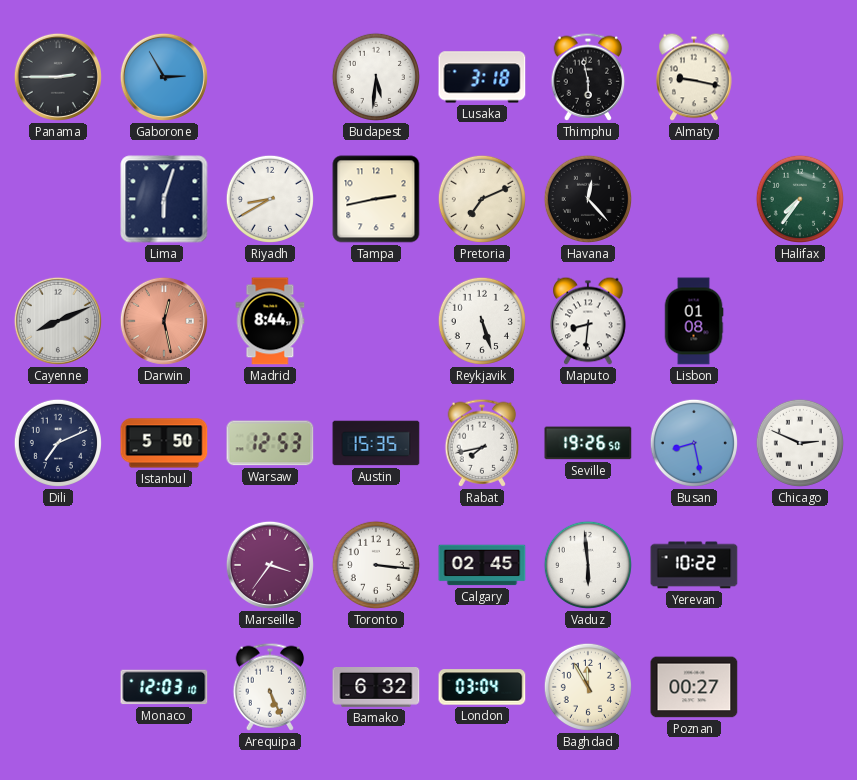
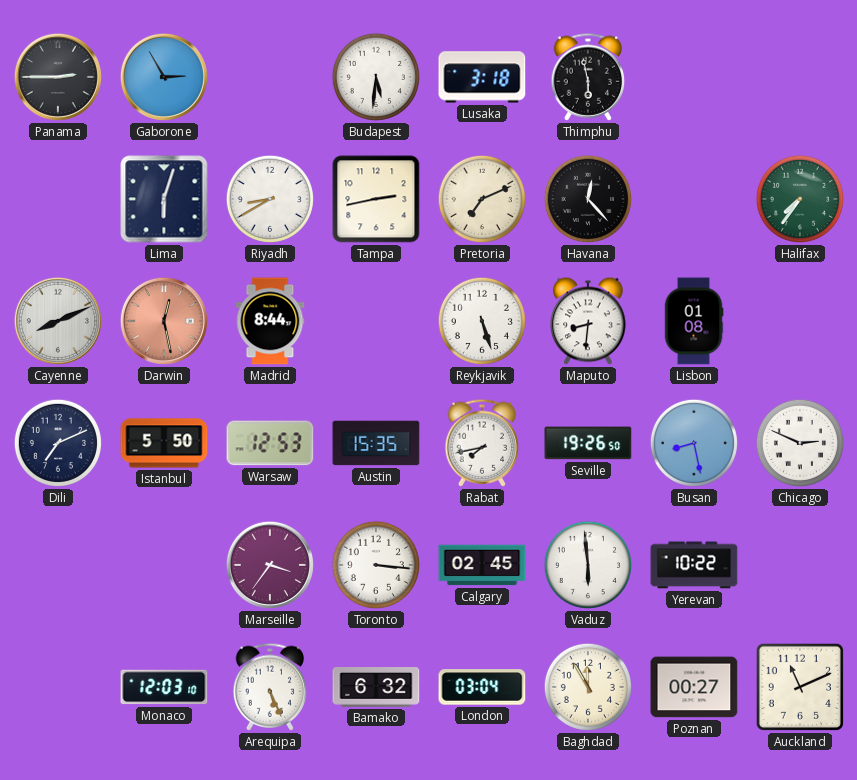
Almaty: 9:17 -> none
Auckland: none -> 11:11
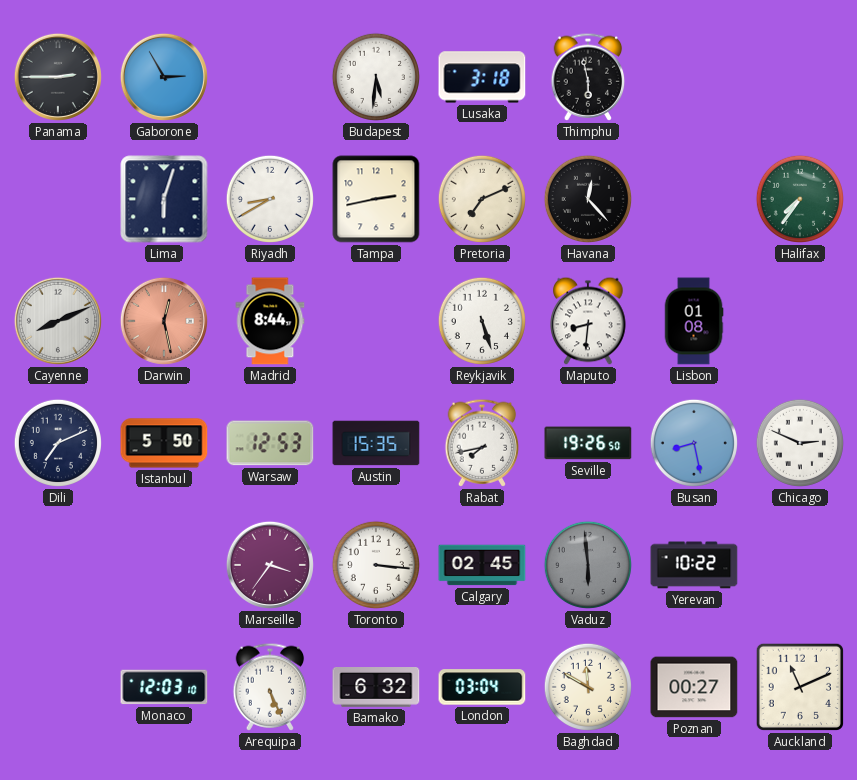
Vaduz dial: white -> grey
Baghdad: 11:55 -> 11:50
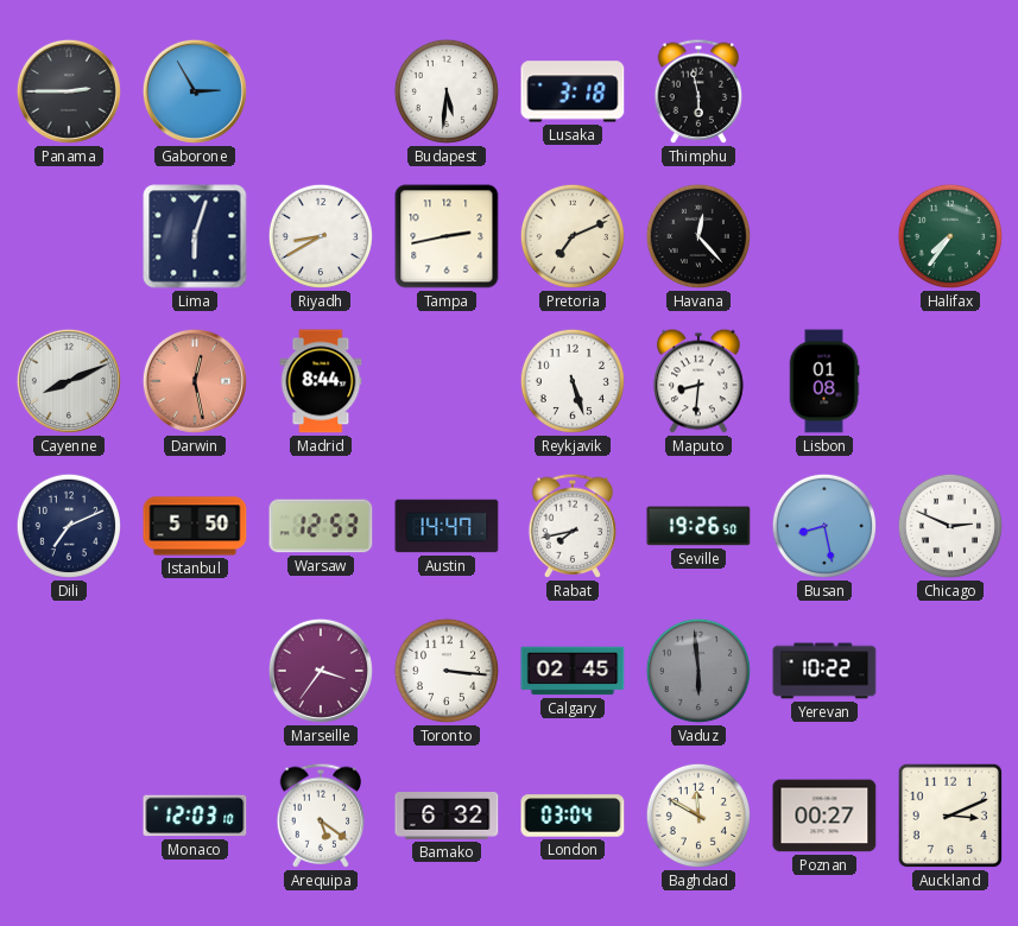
Austin: 15:35 -> 14:47
Arequipa: 5:26 -> 5:21
Auckland: 11:11 -> 3:11
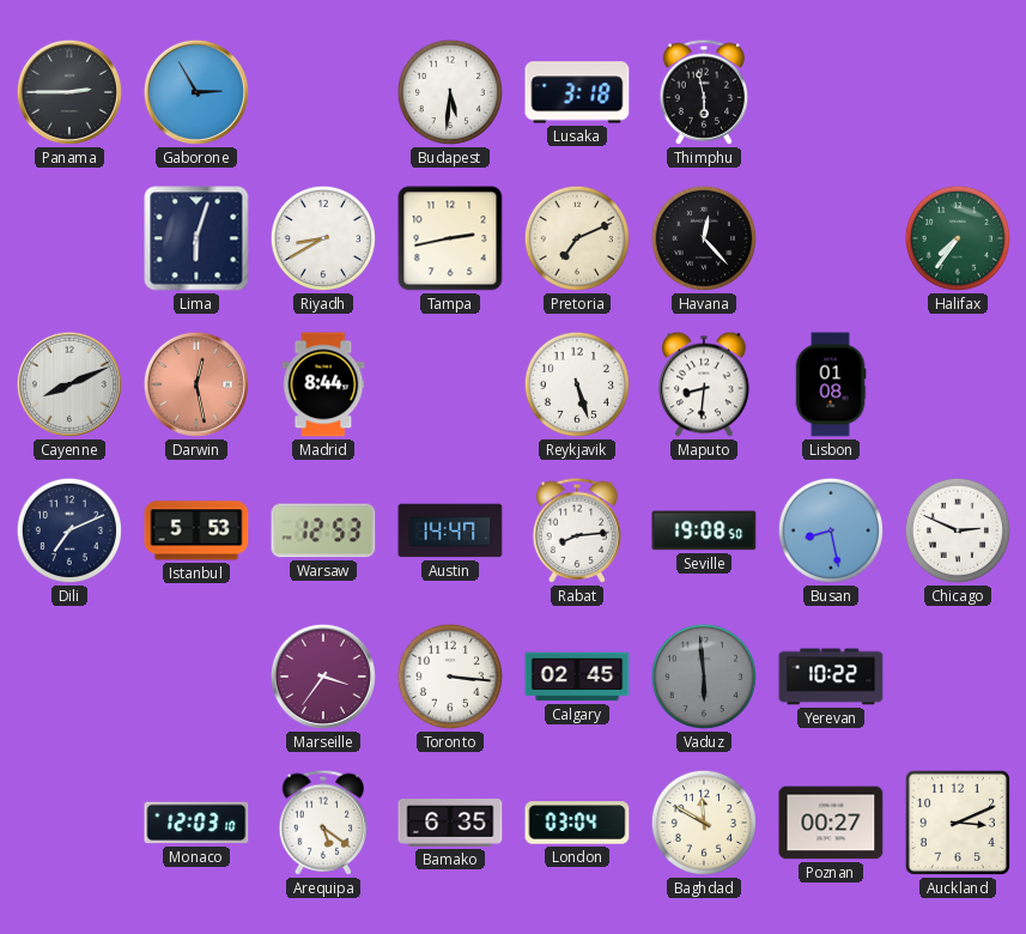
Istanbul: 5:50 -> 5:53
Rabat: 7:43 -> 8:14
Seville: 19:26 -> 19:08
Bamako: 6:32 -> 6:35
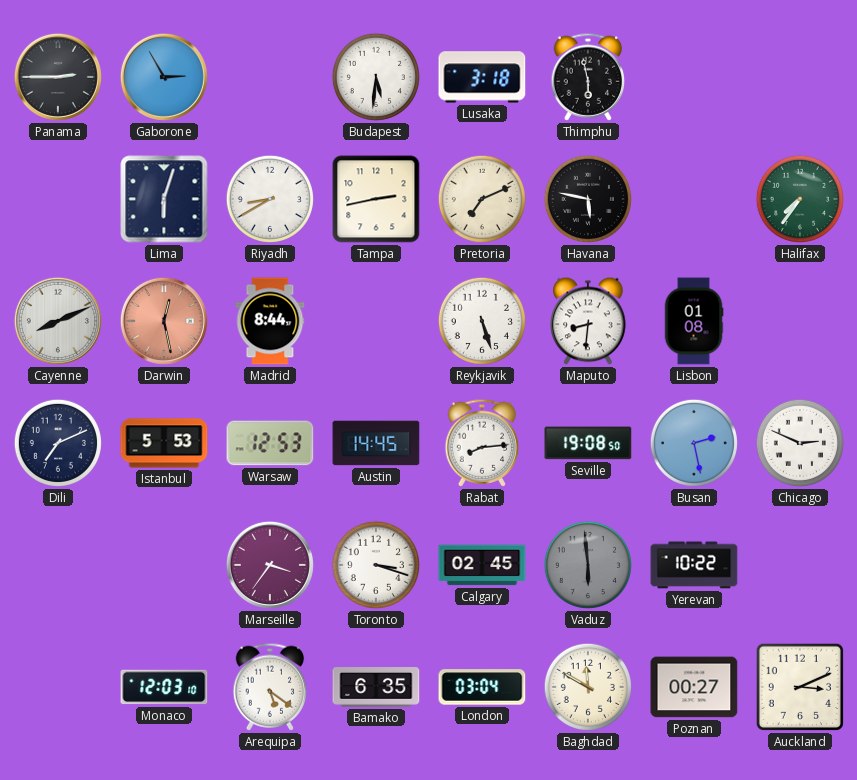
Havana: 12:23 -> 5:47
Austin: 14:47 -> 14:45
Busan: 8:28 -> 2:28
Toronto: 3:16 -> 3:18
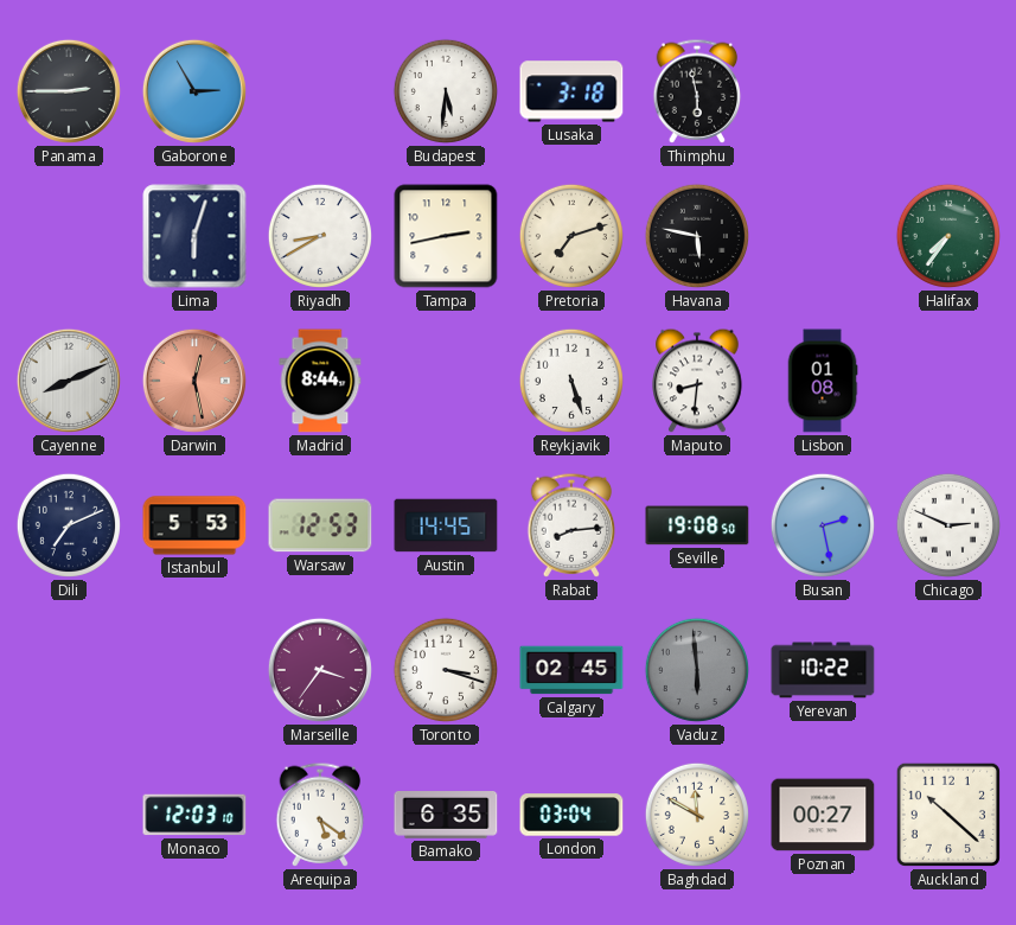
Pretoria: 7:11 -> 7:12
Auckland: 3:11 -> 10:22
